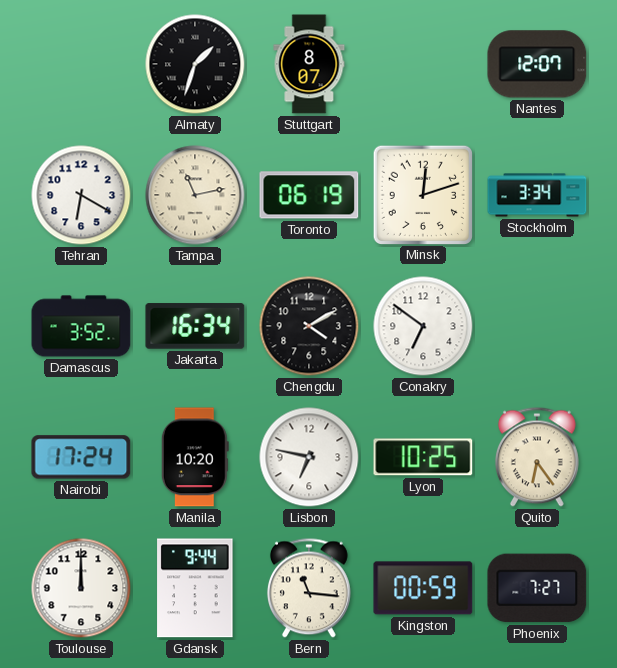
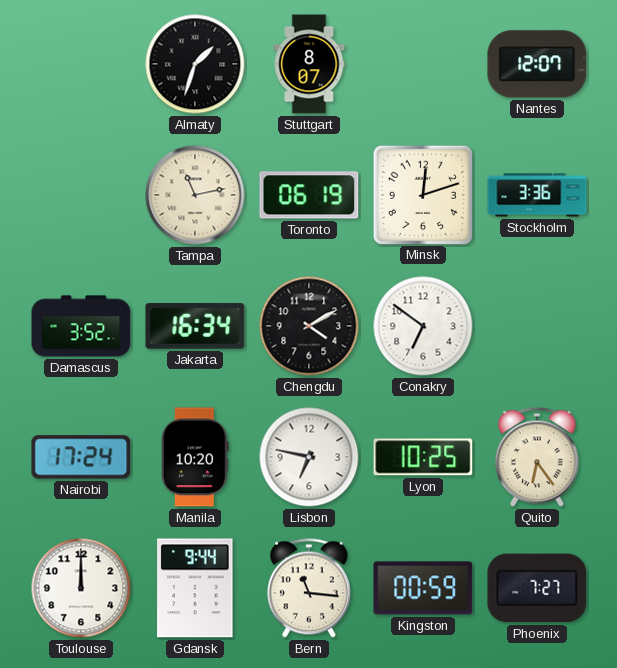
Tehran: 6:20 -> none
Stockholm: 3:34 -> 3:36
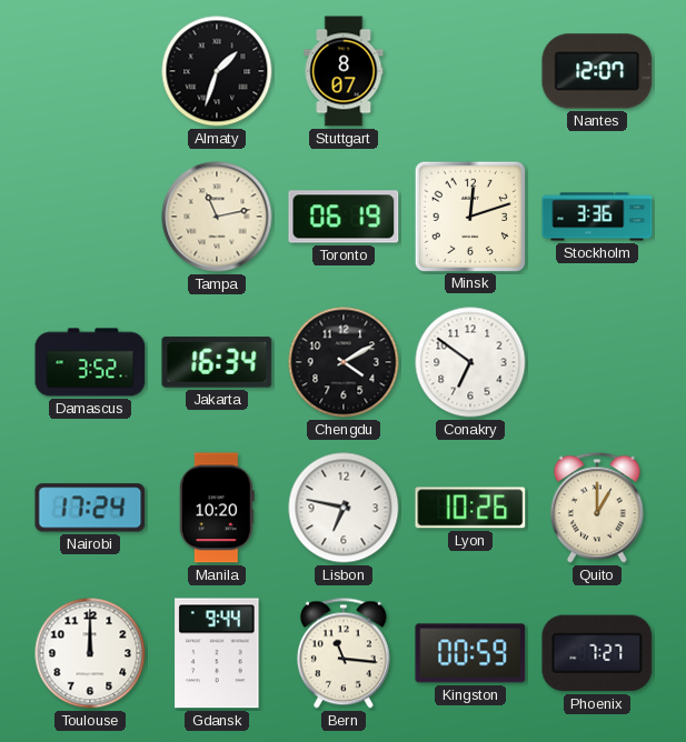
Lyon: 10:25 -> 10:26
Quito: 6:24 -> 1:00
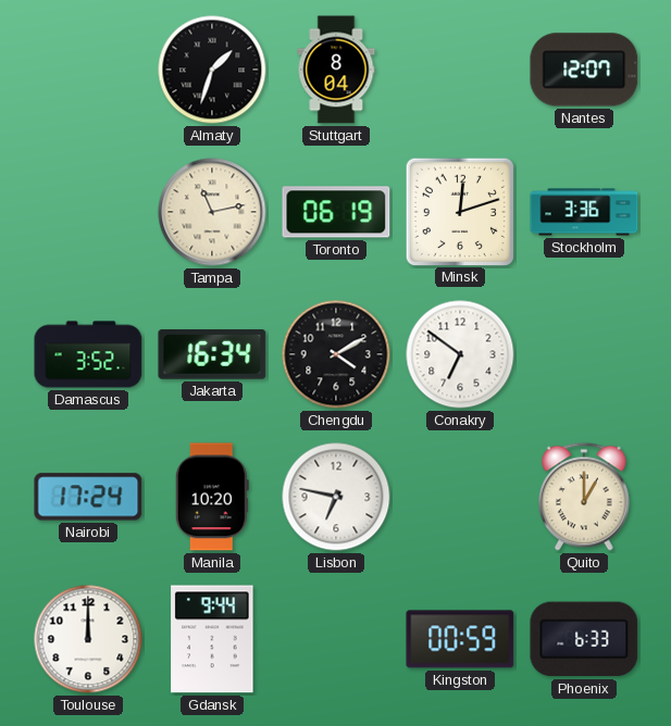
Stuttgart: 8:07 -> 8:04
Lyon: 10:26 -> none
Bern: 11:16 -> none
Phoenix: 7:27 -> 6:33
